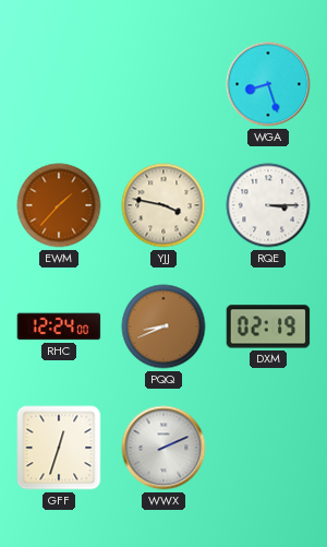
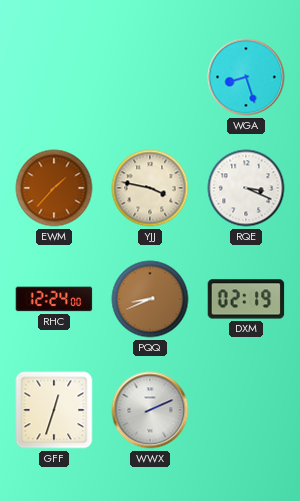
RQE: 3:15 -> 3:19
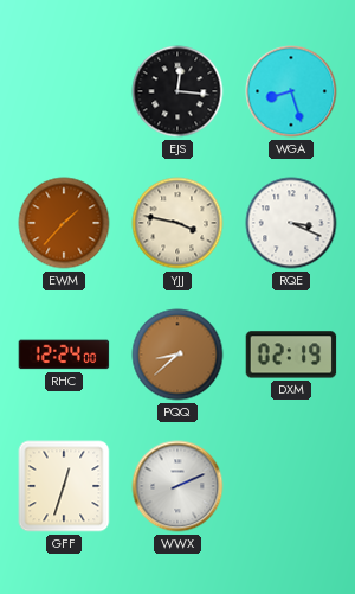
EJS: none -> 12:16
PQQ: 8:41 -> 8:38
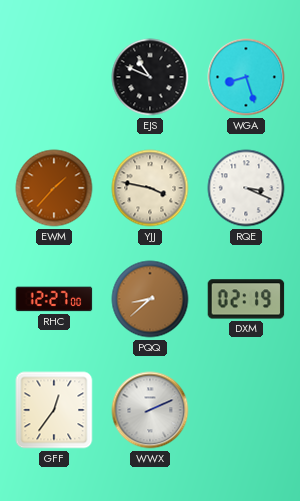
EJS: 12:16 -> 10:49
RHC: 12:24 -> 12:27
GFF: 12:33 -> 12:36
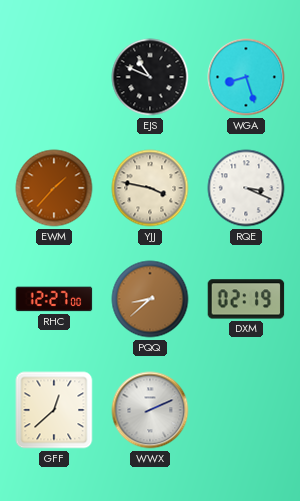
GFF: 12:36 -> 12:38
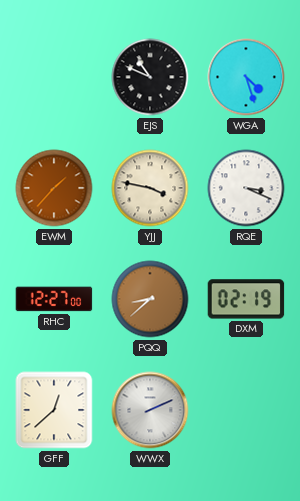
WGA: 8:27 -> 4:27
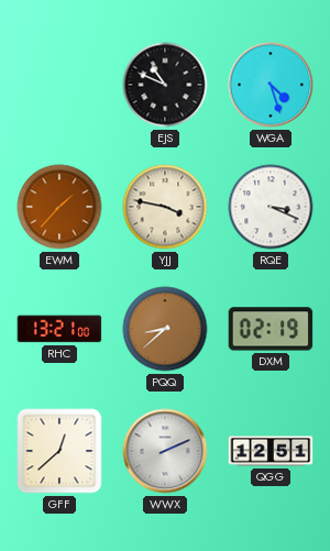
RHC: 12:27 -> 13:21
QGG: none -> 12:51
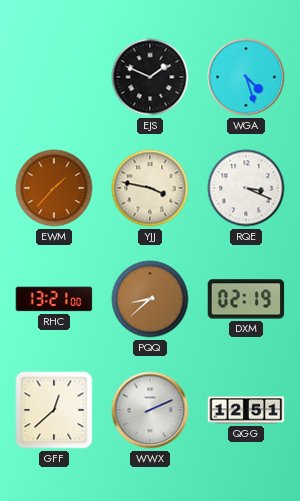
EJS: 10:49 -> 1:49
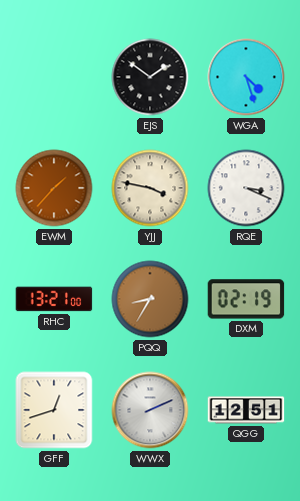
EJS: 1:49 -> 1:51
PQQ: 8:38 -> 8:35
GFF: 12:38 -> 12:42
